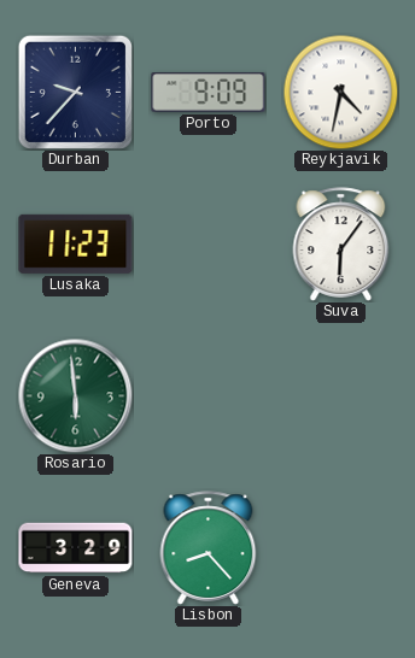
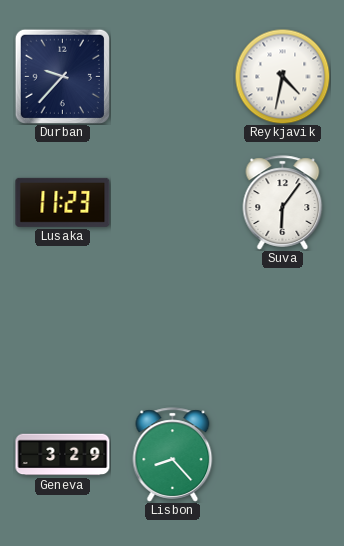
Porto: 9:09 -> none
Rosario: 5:59 -> none
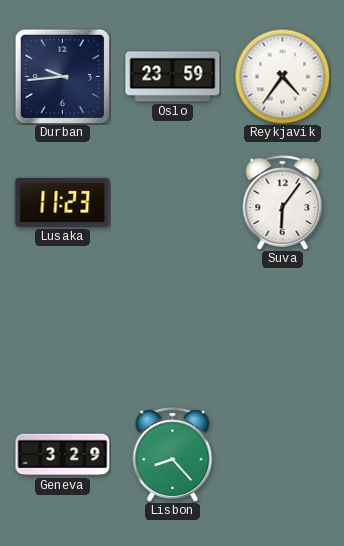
Durban: 9:37 -> 9:44
Oslo: none -> 23:59
Reykjavik: 4:32 -> 4:36
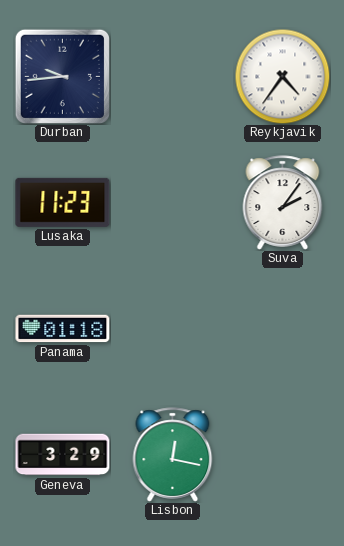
Oslo: 23:59 -> none
Suva: 6:06 -> 2:06
Panama: none -> 01:18
Lisbon: 8:23 -> 12:17
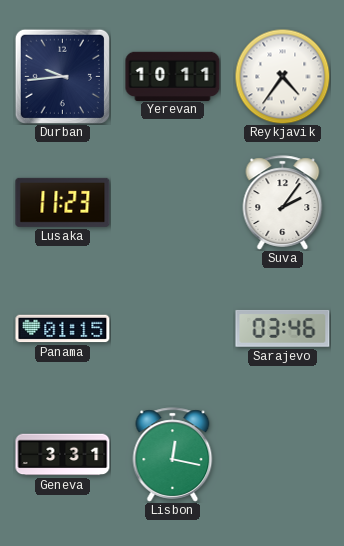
Yerevan: none -> 10:11
Panama: 01:18 -> 01:15
Sarajevo: none -> 03:46
Geneva: 3:29 -> 3:31
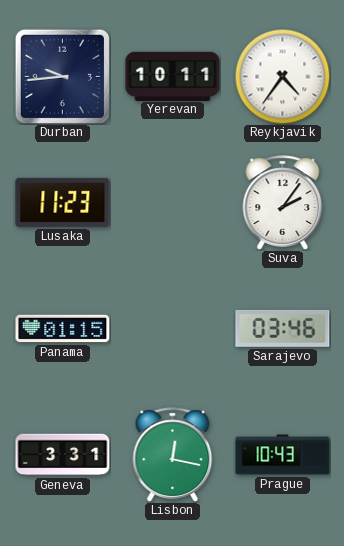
Prague: none -> 10:43
